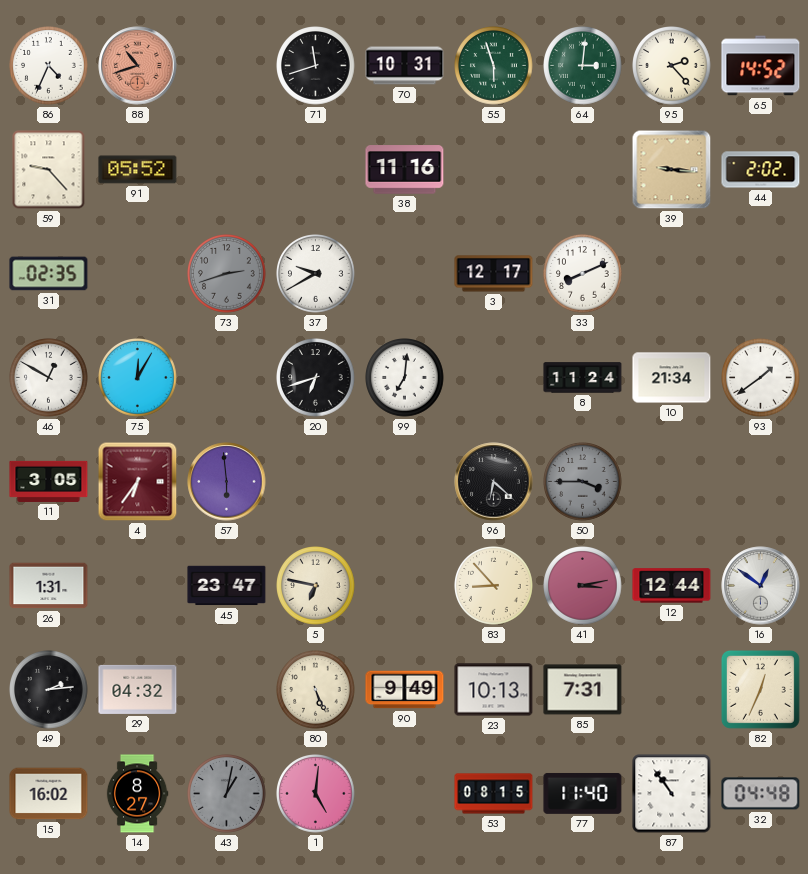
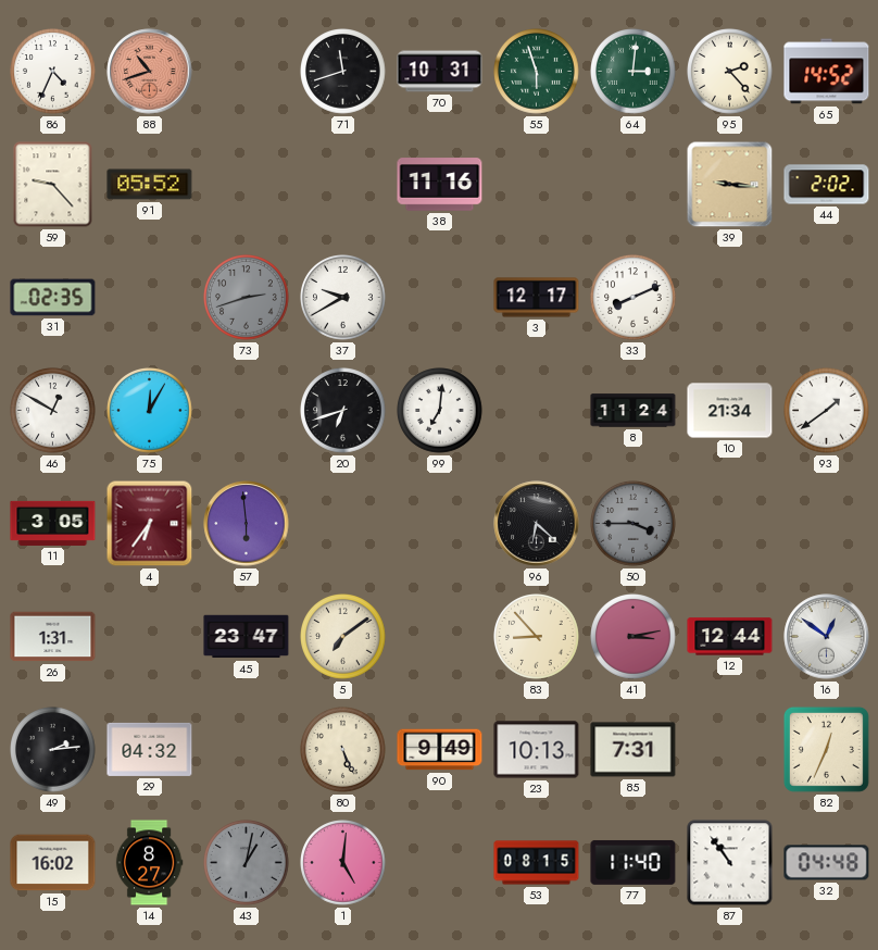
5: 6:47 -> 7:09
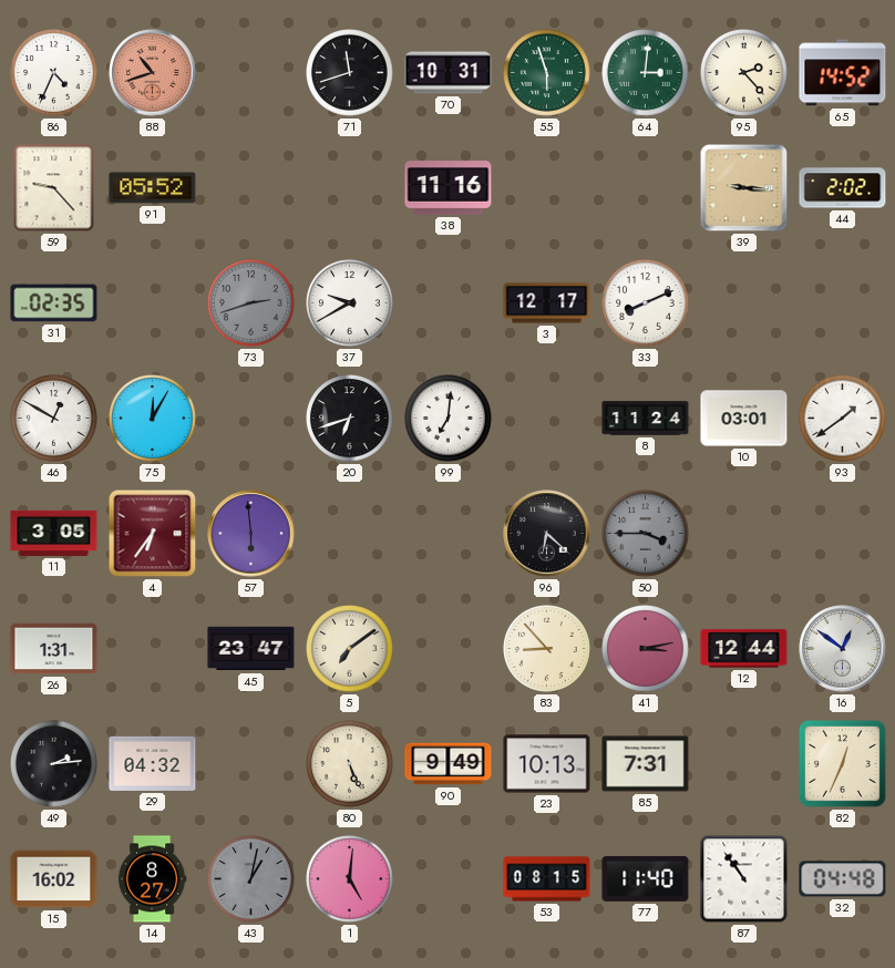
10: 21:34 -> 03:01
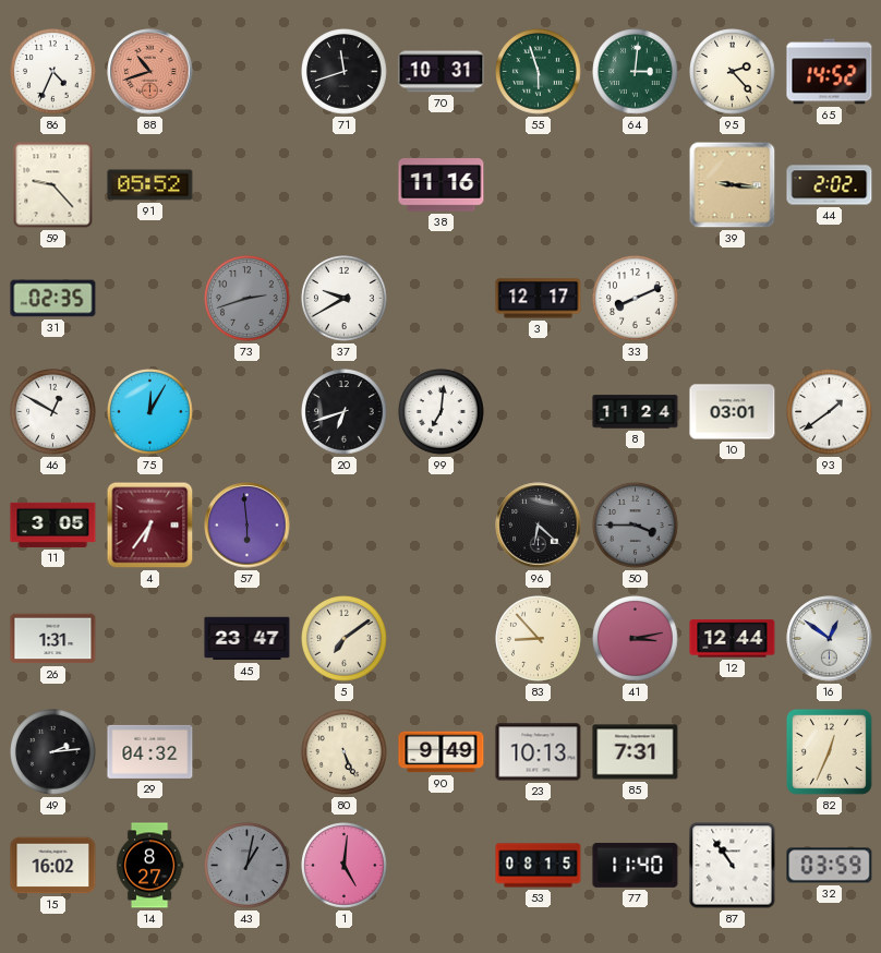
32: 04:48 -> 03:59
